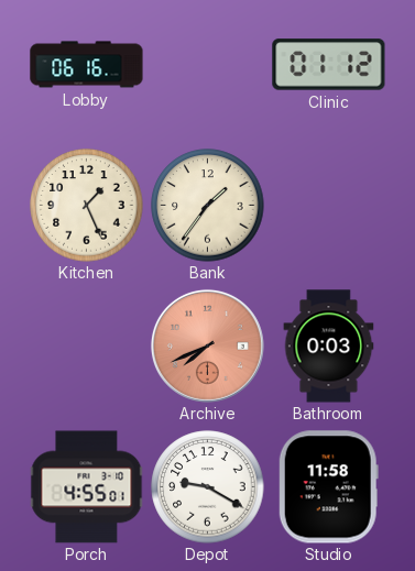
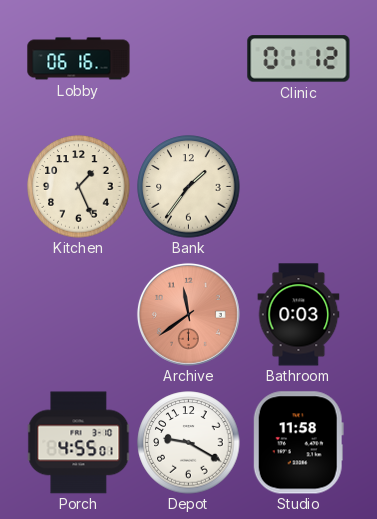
Archive: 7:41 -> 11:39
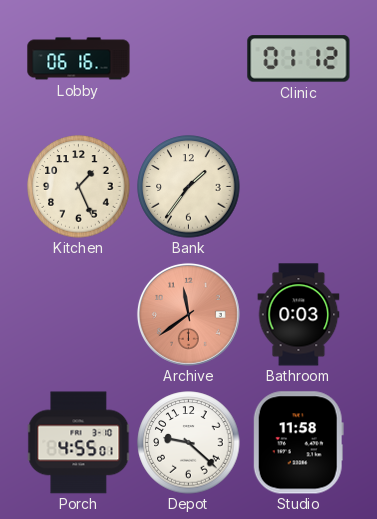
Depot: 9:20 -> 9:22
